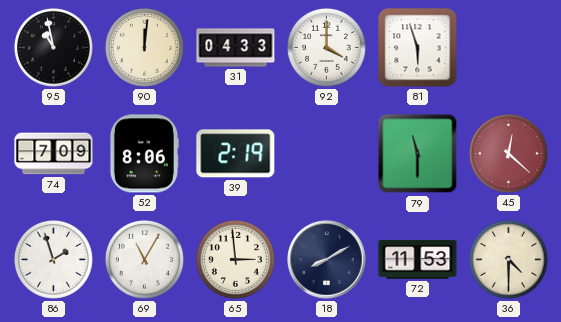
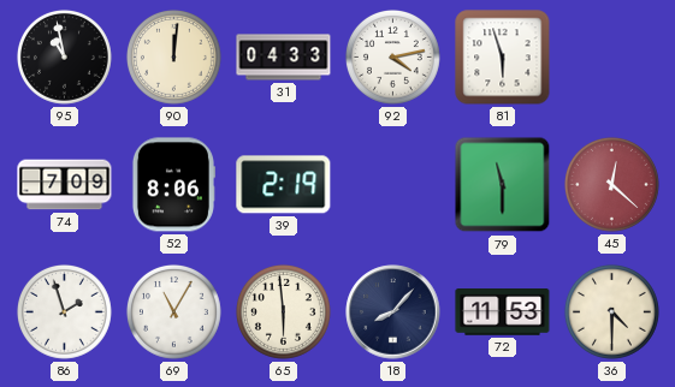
92: 4:00 -> 4:13
65: 2:59 -> 5:59
18: 8:10 -> 8:07
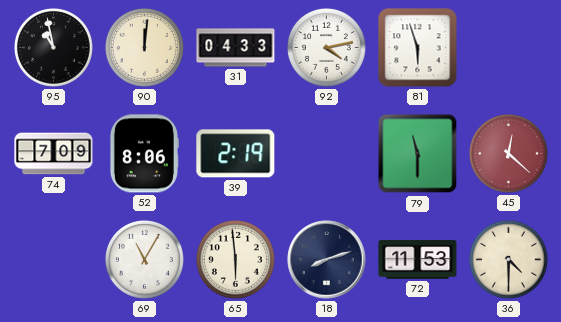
86: 1:57 -> none
18: 8:07 -> 8:12
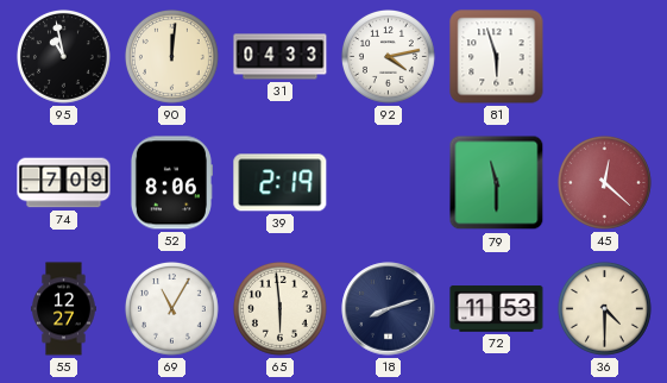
55: none -> 12:27
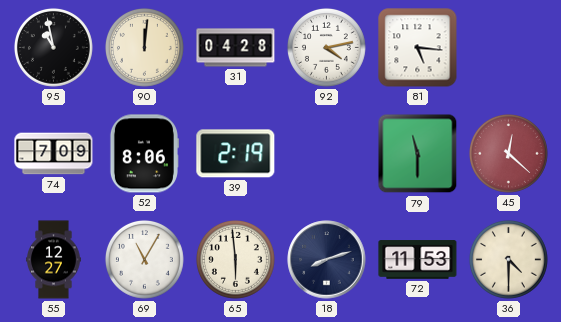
31: 04:33 -> 04:28
81: 5:57 -> 5:16
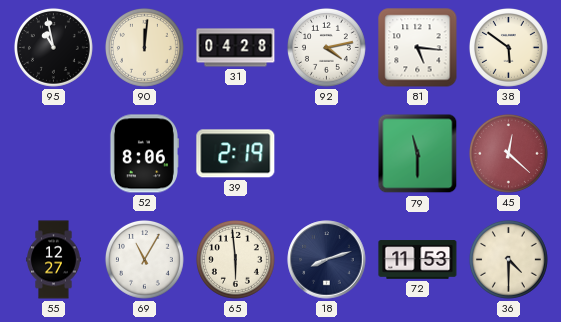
38: none -> 5:51
74: 7:09 -> none
